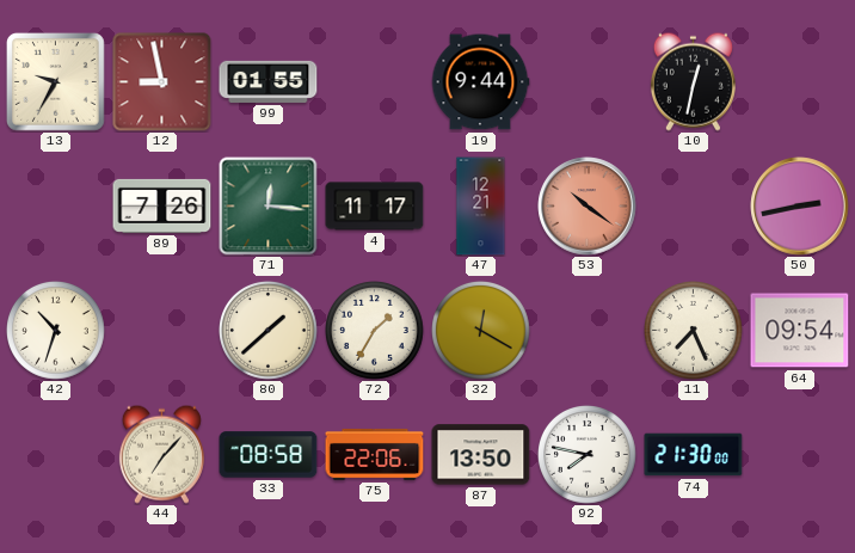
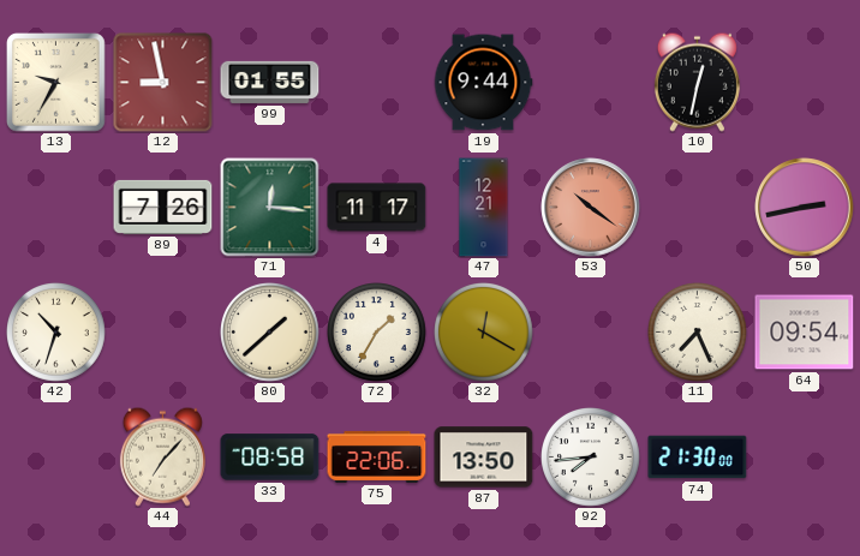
92: 7:47 -> 7:44
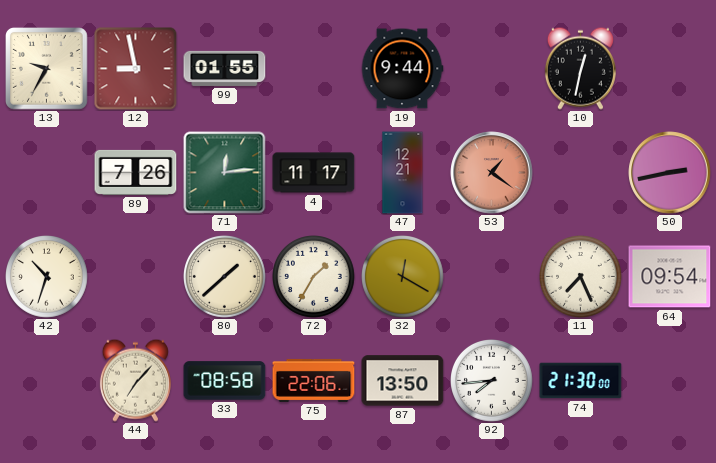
71: 12:16 -> 12:14
53: 10:21 -> 1:21
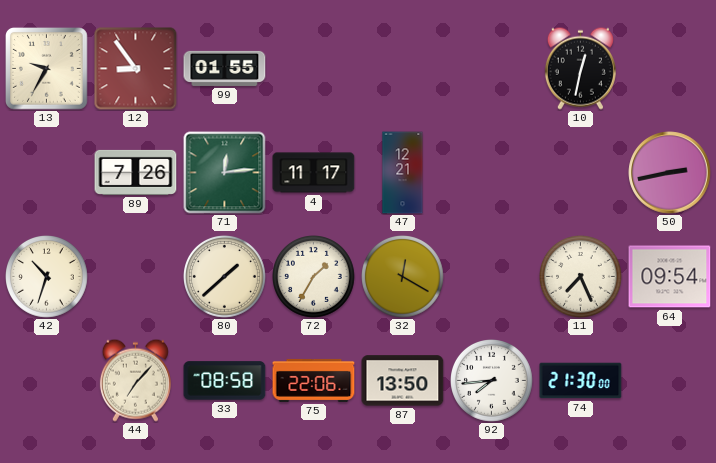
12: 8:58 -> 8:54
19: 9:44 -> none
53: 1:21 -> none
